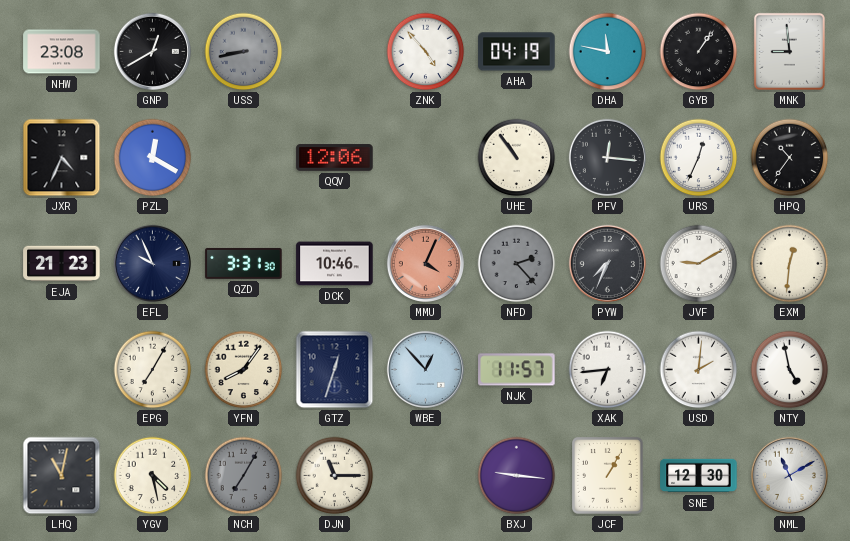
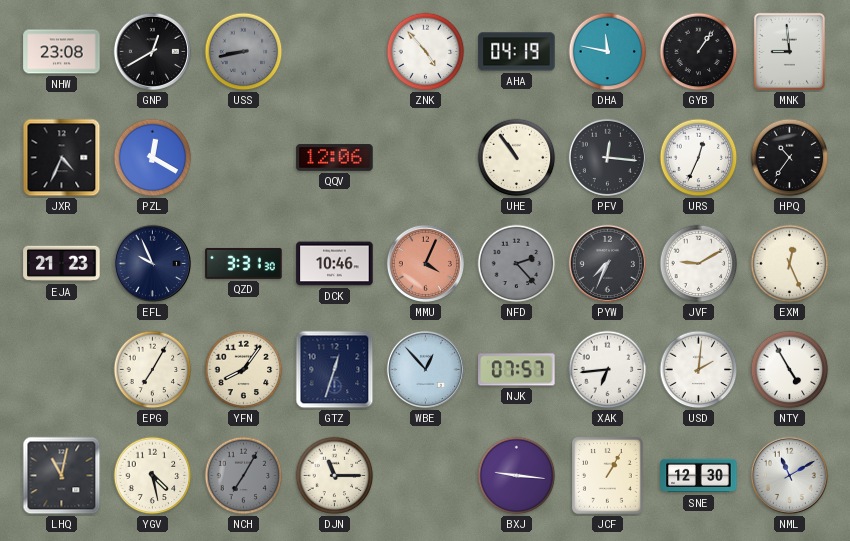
EXM: 12:31 -> 12:26
NJK: 11:57 -> 07:57
NTY: 4:58 -> 4:55
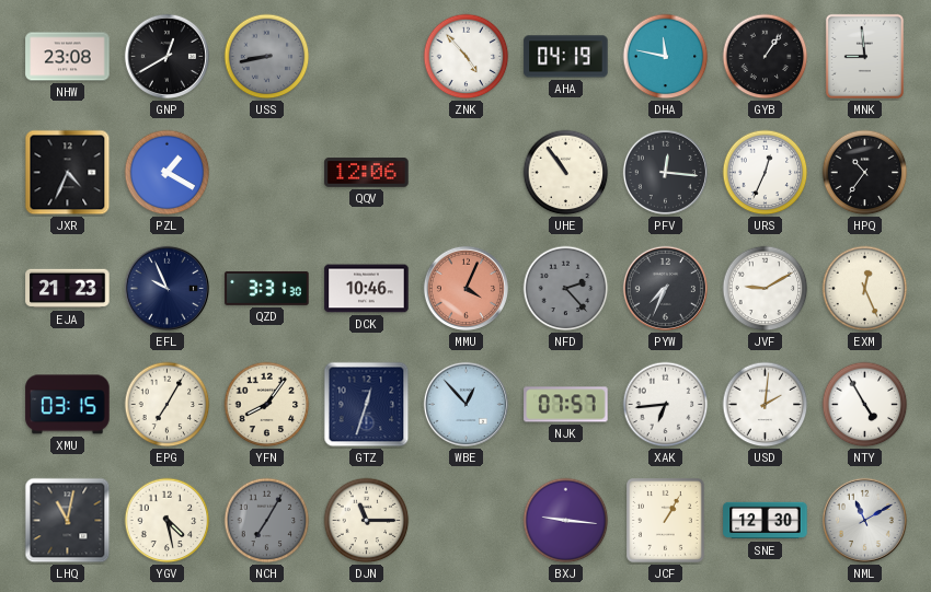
PZL: 12:20 -> 1:20
XMU: none -> 03:15
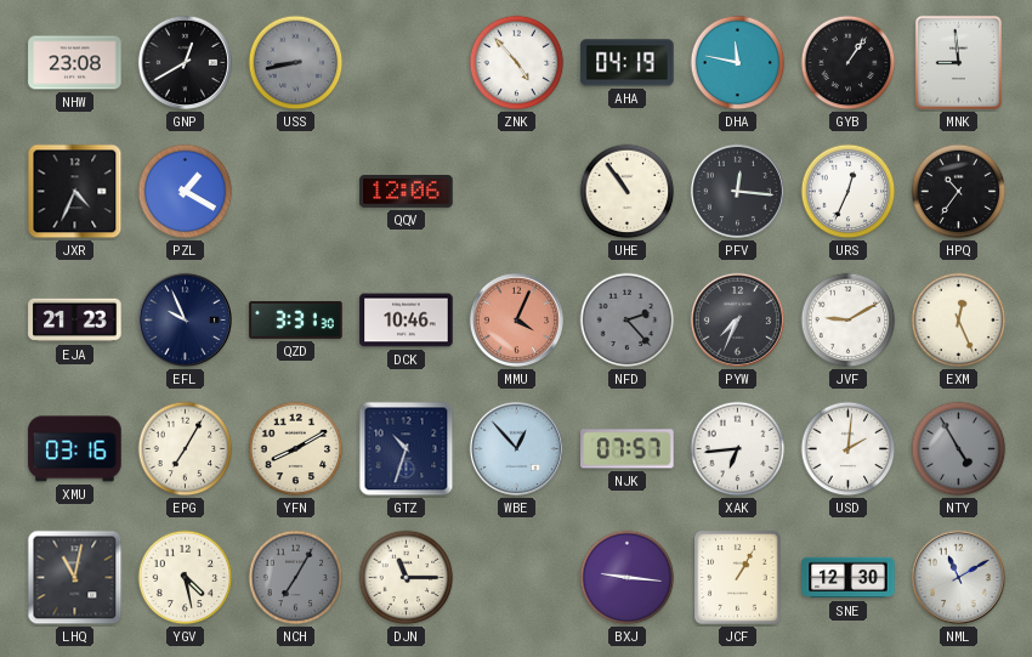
XMU: 03:15 -> 03:16
YFN: 8:06 -> 8:10
GTZ: 12:33 -> 10:33
NTY dial: white -> grey
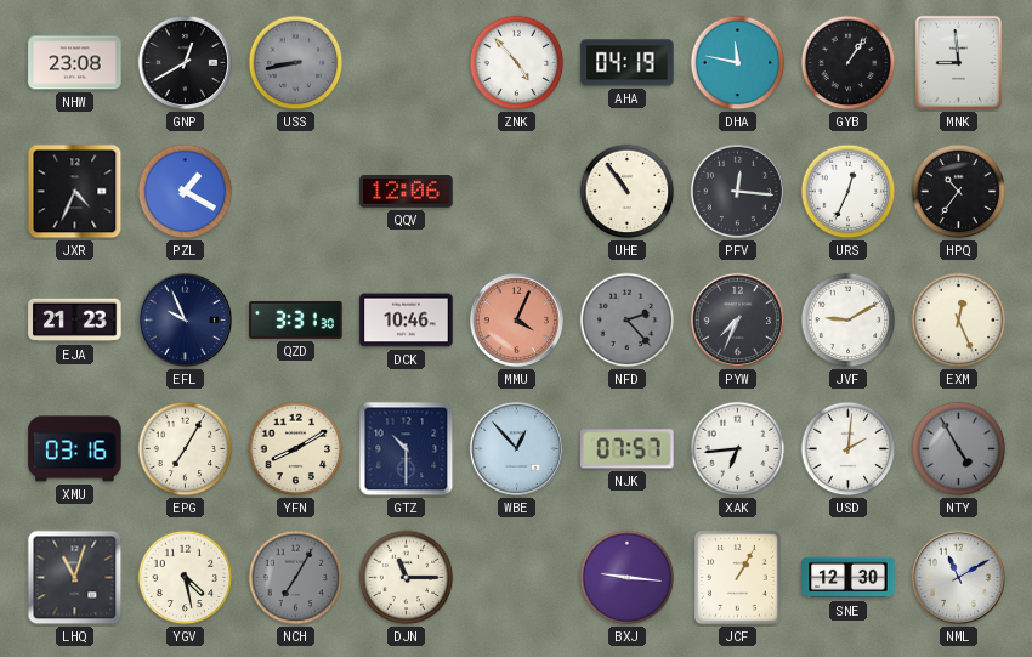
GTZ: 10:33 -> 10:30
LHQ: 11:02 -> 11:03
